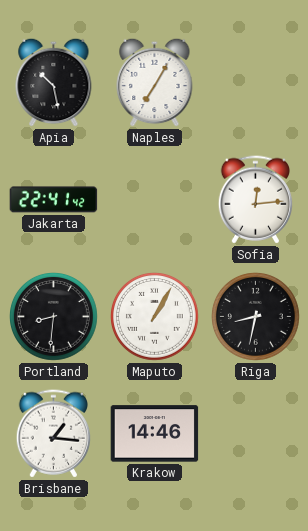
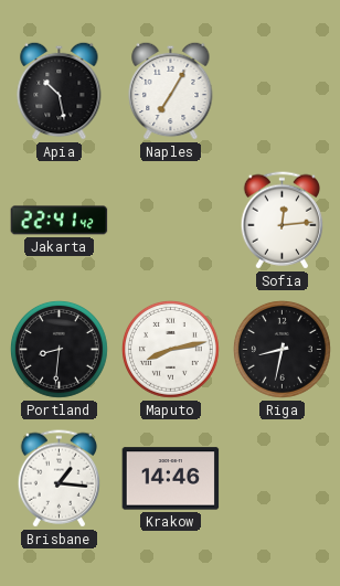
Maputo: 1:05 -> 8:13
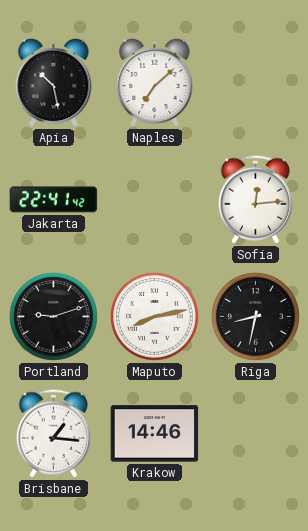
Naples: 7:05 -> 7:08
Portland: 8:31 -> 9:12
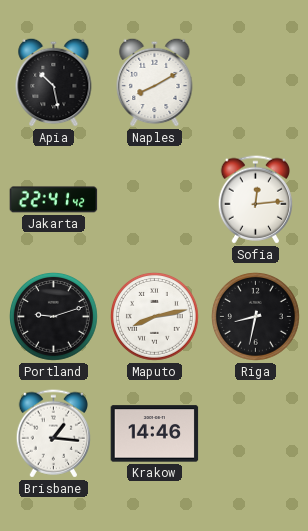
Naples: 7:08 -> 8:10
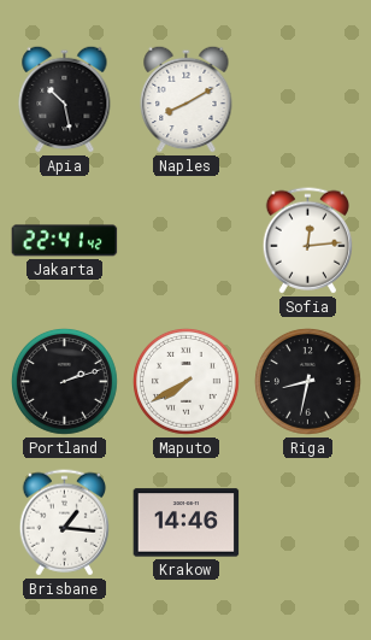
Portland: 9:12 -> 2:12
Maputo: 8:13 -> 7:40
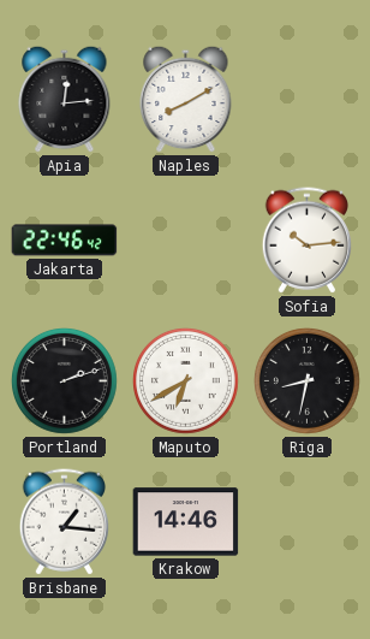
Apia: 10:28 -> 12:14
Jakarta: 22:41 -> 22:46
Sofia: 12:14 -> 10:14
Maputo: 7:40 -> 6:40
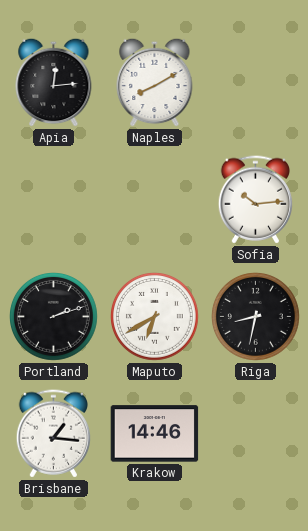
Jakarta: 22:46 -> none
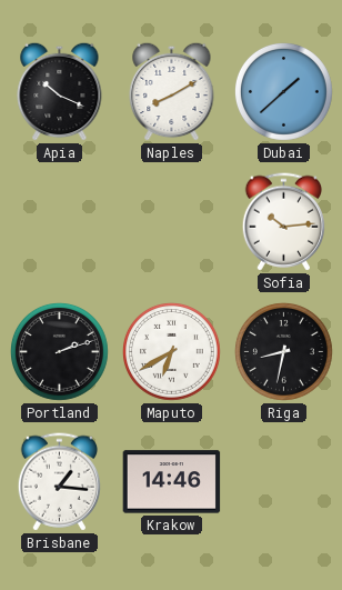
Apia: 12:14 -> 10:19
Dubai: none -> 1:38
